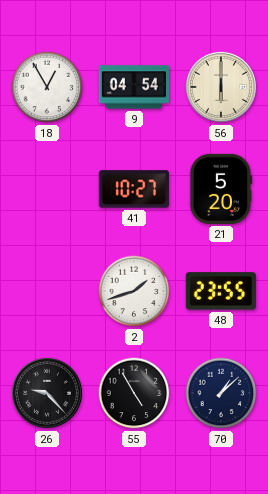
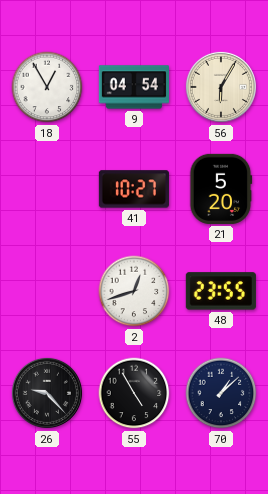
56: 6:00 -> 6:05
2: 1:42 -> 12:42
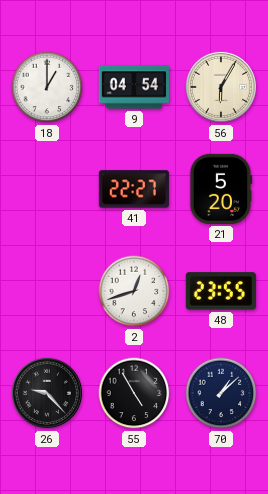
18: 12:55 -> 1:00
41: 10:27 -> 22:27
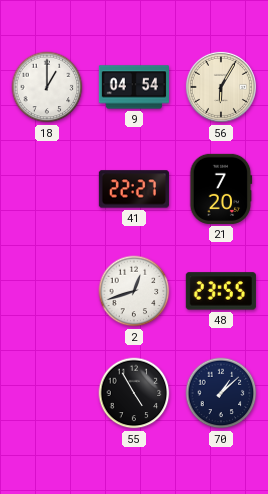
21: 5:20 -> 7:20
26: 9:23 -> none
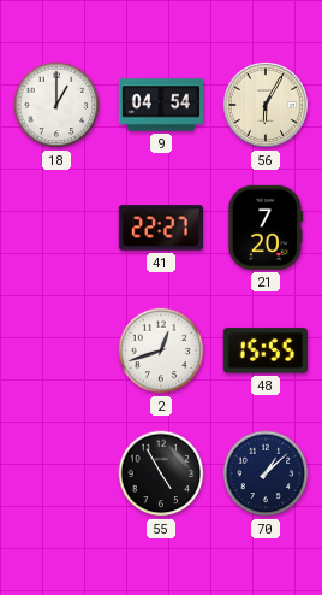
48: 23:55 -> 15:55
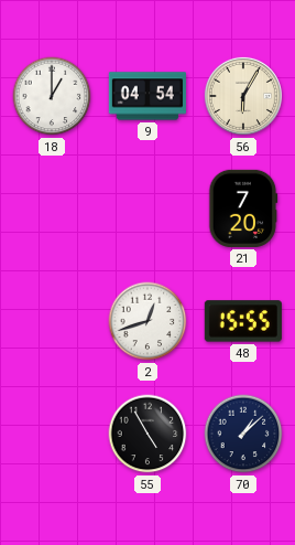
41: 22:27 -> none
